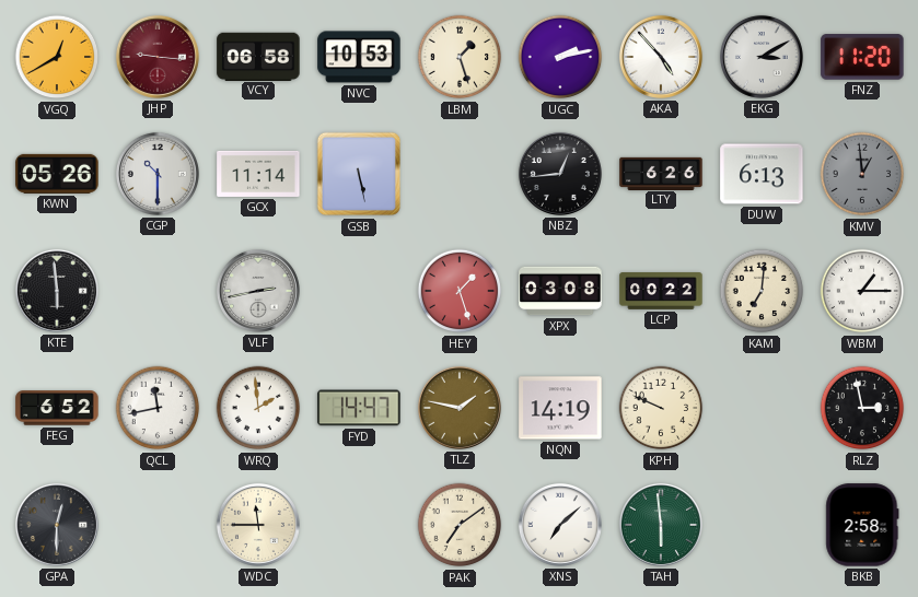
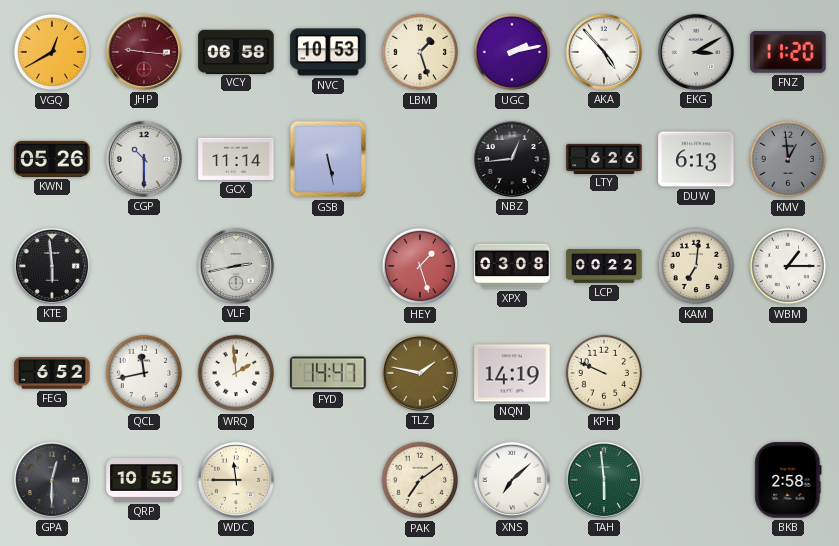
RLZ: 2:58 -> none
QRP: none -> 10:55
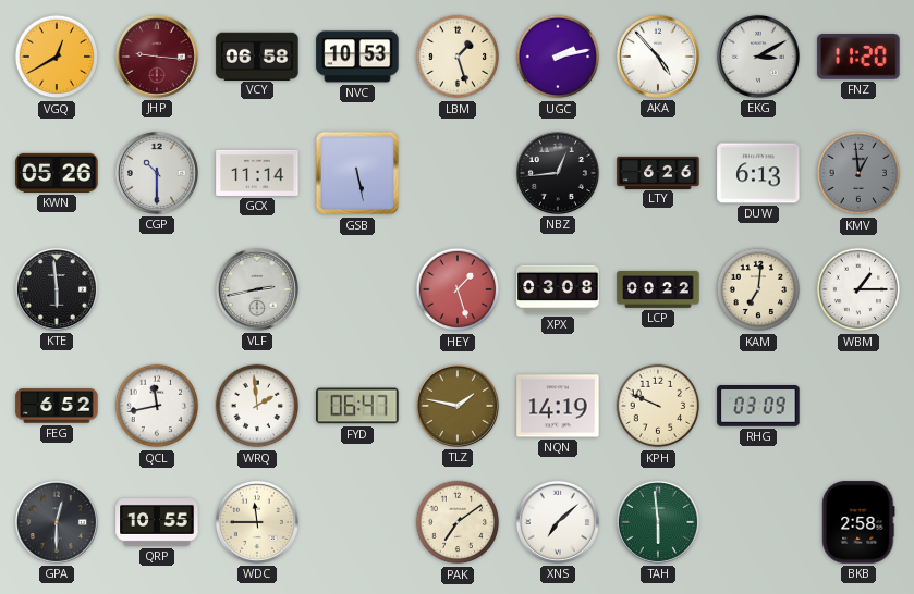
FYD: 14:47 -> 06:47
RHG: none -> 03:09
